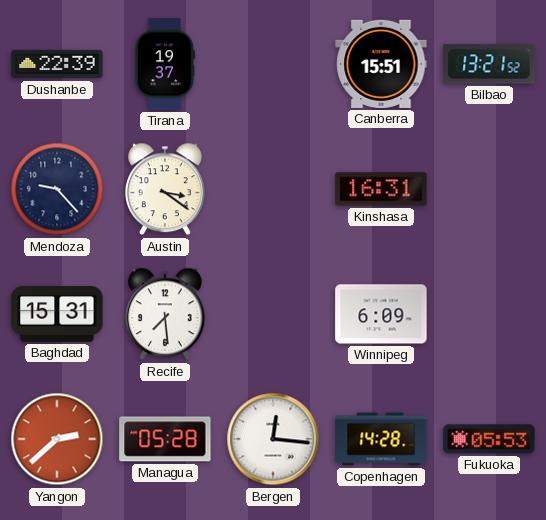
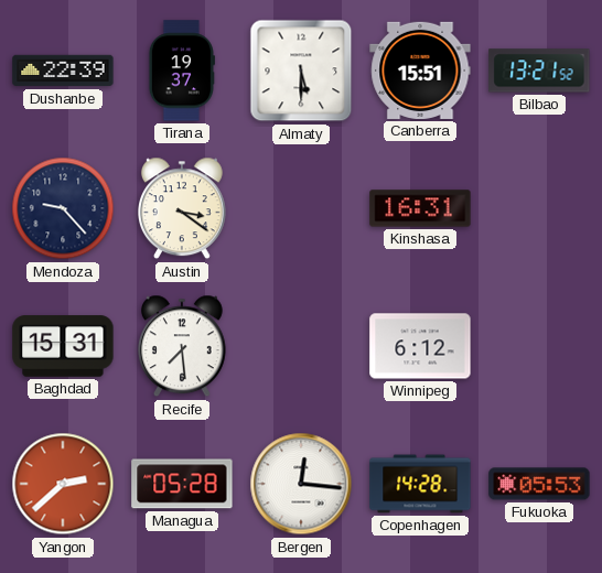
Almaty: none -> 5:30
Winnipeg: 6:09 -> 6:12
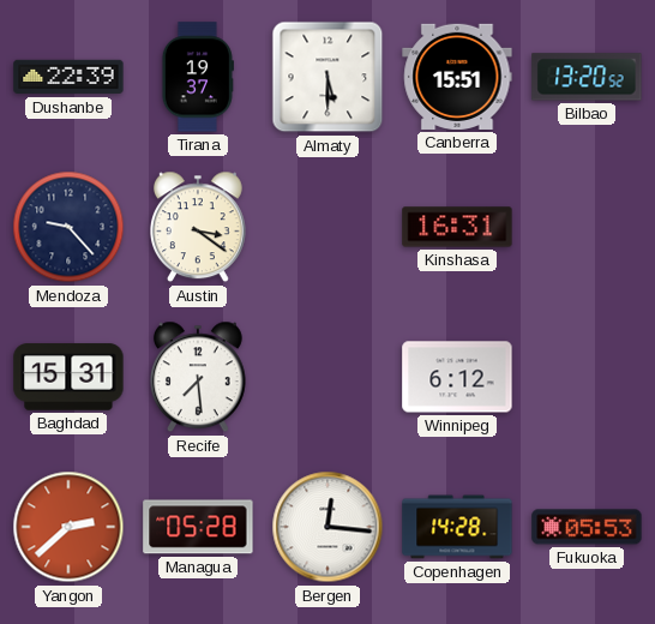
Bilbao: 13:21 -> 13:20
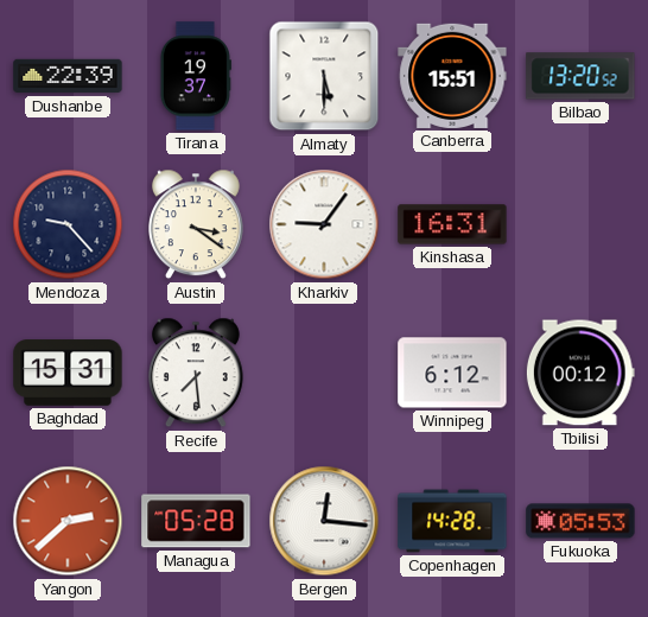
Kharkiv: none -> 9:06
Tbilisi: none -> 00:12
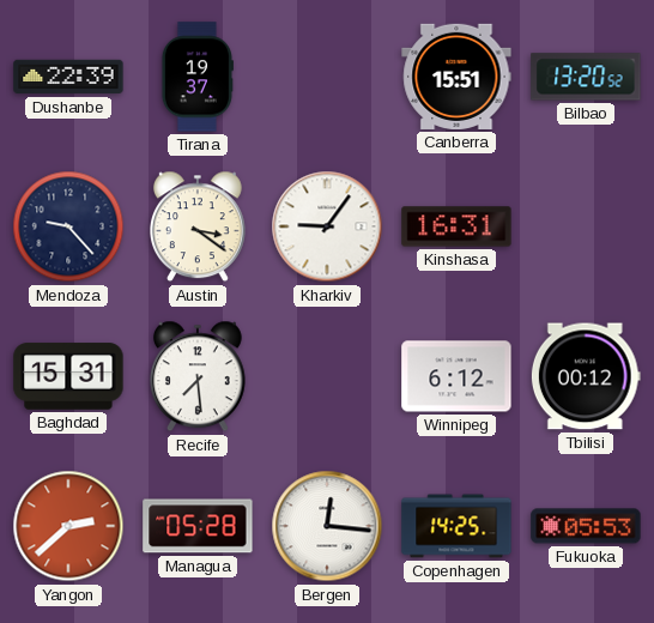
Almaty: 5:30 -> none
Copenhagen: 14:28 -> 14:25
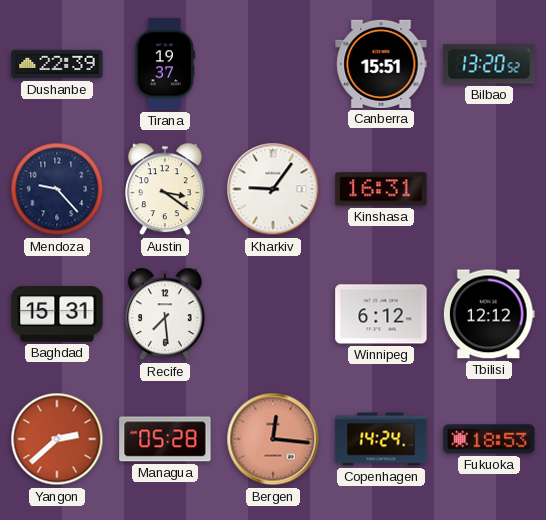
Tbilisi: 00:12 -> 12:12
Bergen dial: white -> salmon
Copenhagen: 14:25 -> 14:24
Fukuoka: 05:53 -> 18:53
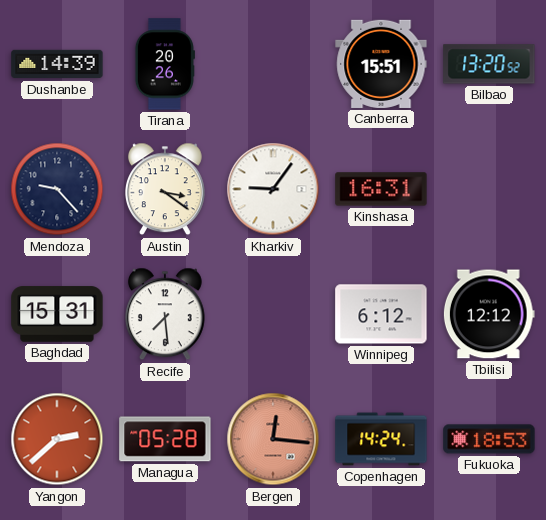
Dushanbe: 22:39 -> 14:39
Tirana: 19:37 -> 20:26
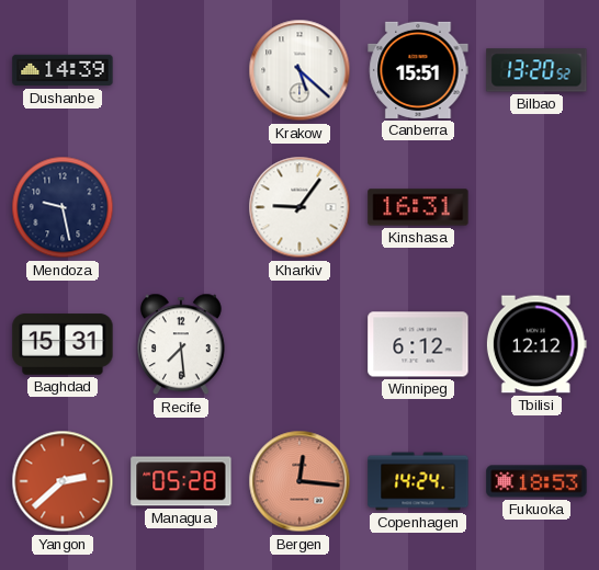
Tirana: 20:26 -> none
Krakow: none -> 5:22
Mendoza: 9:23 -> 9:28
Austin: 3:21 -> none
